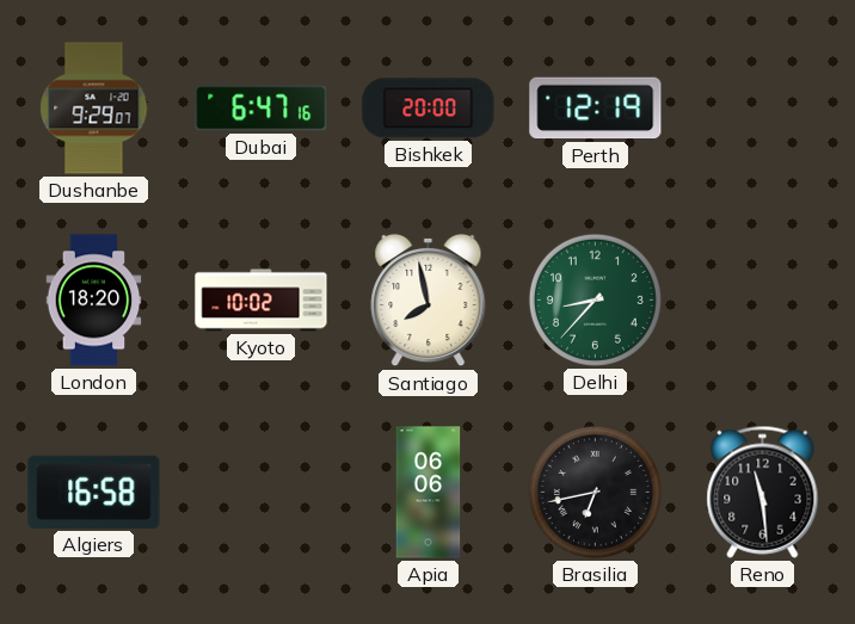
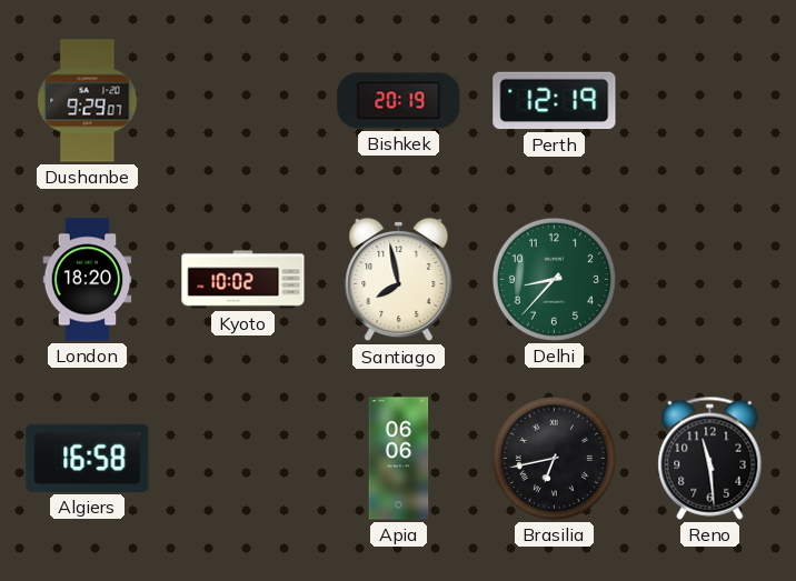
Dubai: 6:47 -> none
Bishkek: 20:00 -> 20:19
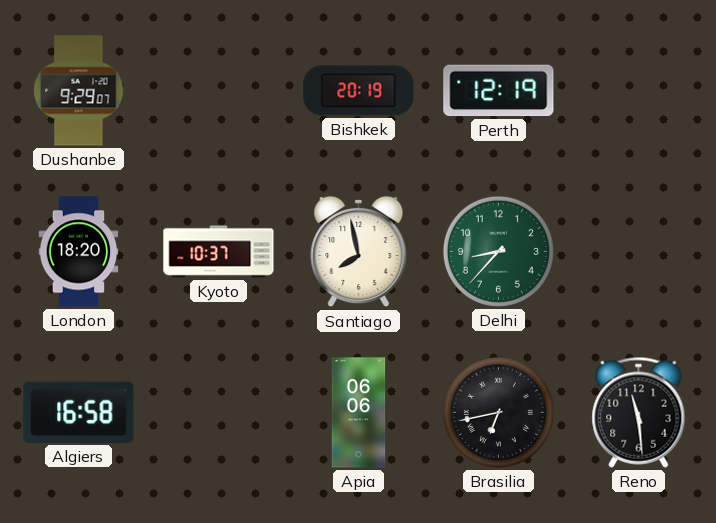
Kyoto: 10:02 -> 10:37
